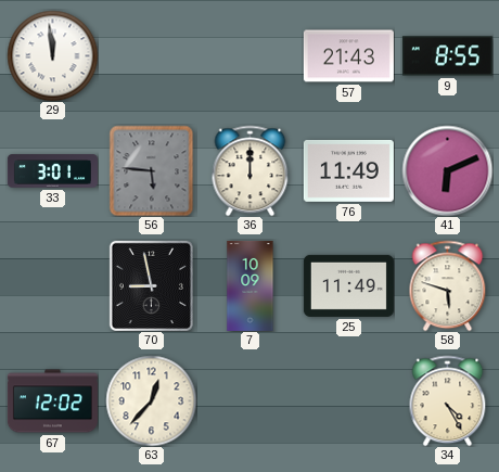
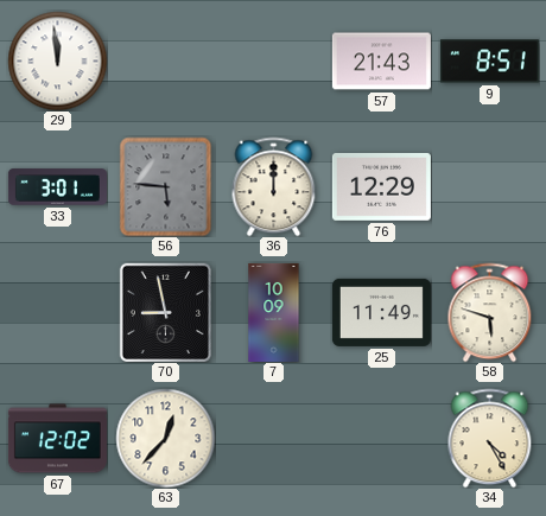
9: 8:55 -> 8:51
76: 11:49 -> 12:29
41: 6:11 -> none
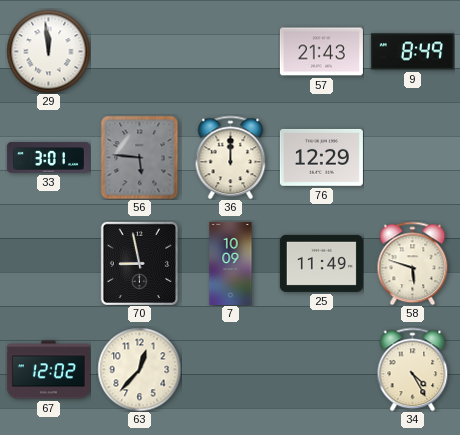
9: 8:51 -> 8:49
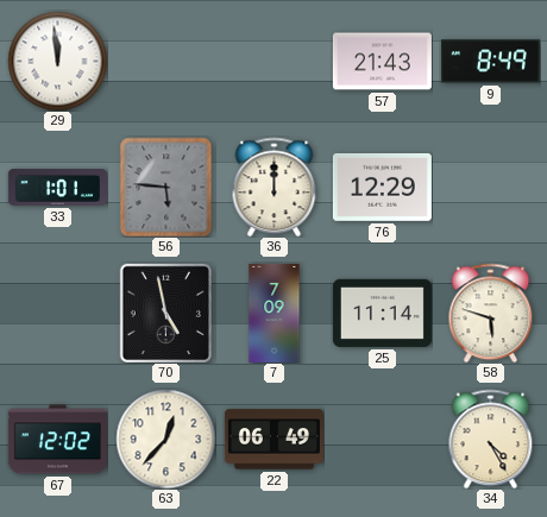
33: 3:01 -> 1:01
70: 8:58 -> 4:58
7: 10:09 -> 7:09
25: 11:49 -> 11:14
22: none -> 06:49
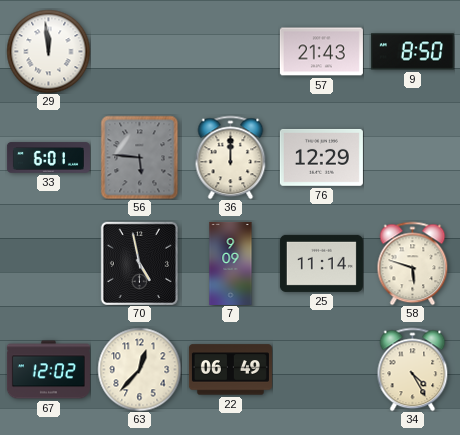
9: 8:49 -> 8:50
33: 1:01 -> 6:01
7: 7:09 -> 9:09
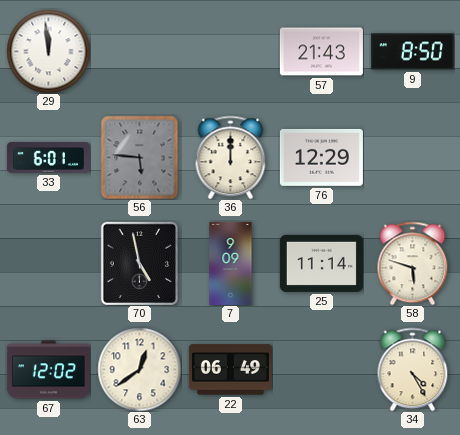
63: 12:37 -> 12:39
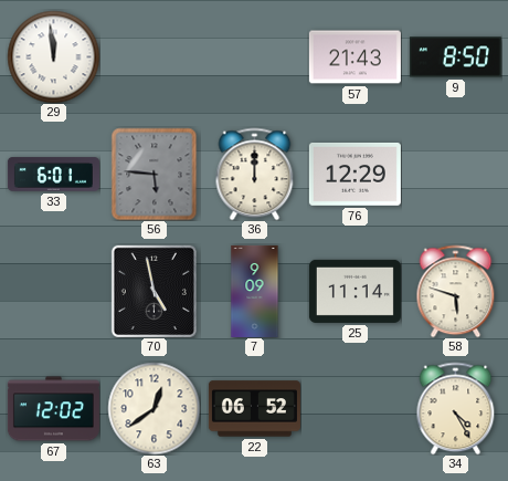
22: 06:49 -> 06:52
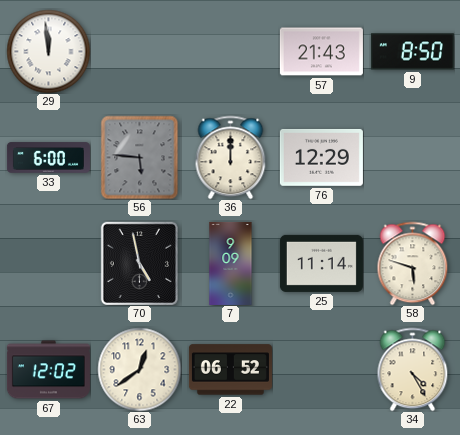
33: 6:01 -> 6:00
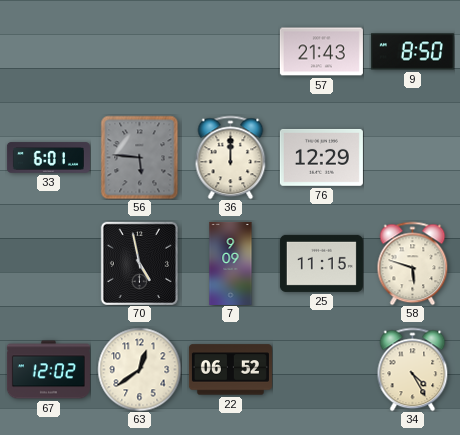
29: 11:59 -> none
33: 6:00 -> 6:01
25: 11:14 -> 11:15
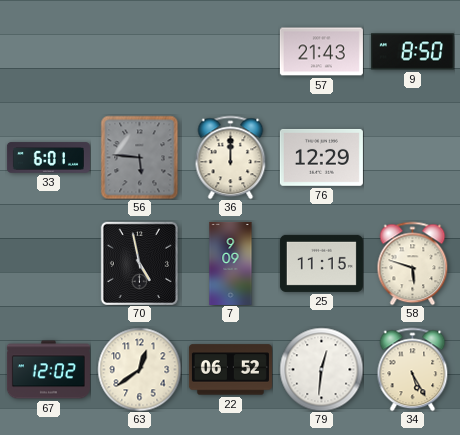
79: none -> 12:31
34: 4:25 -> 5:25
